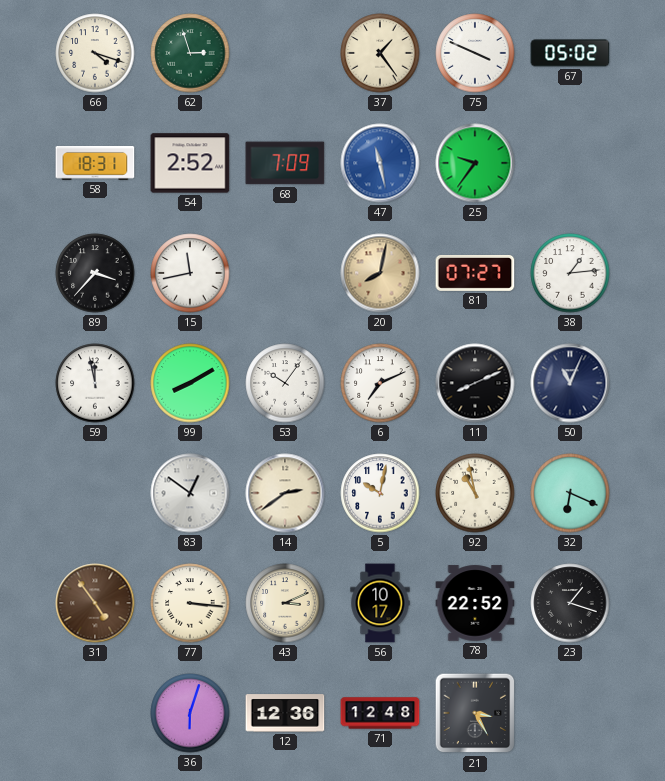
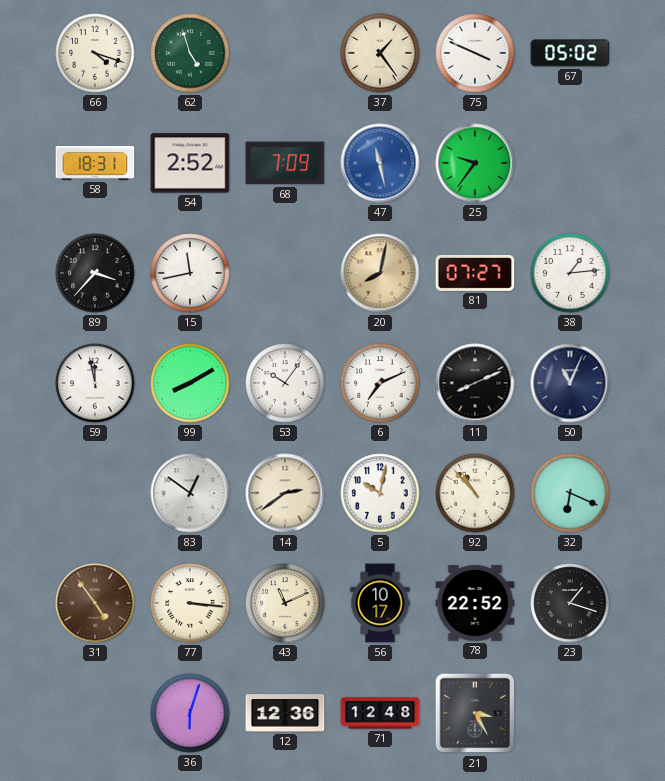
62: 2:57 -> 4:57
92: 10:58 -> 10:53
43: 3:11 -> 11:11
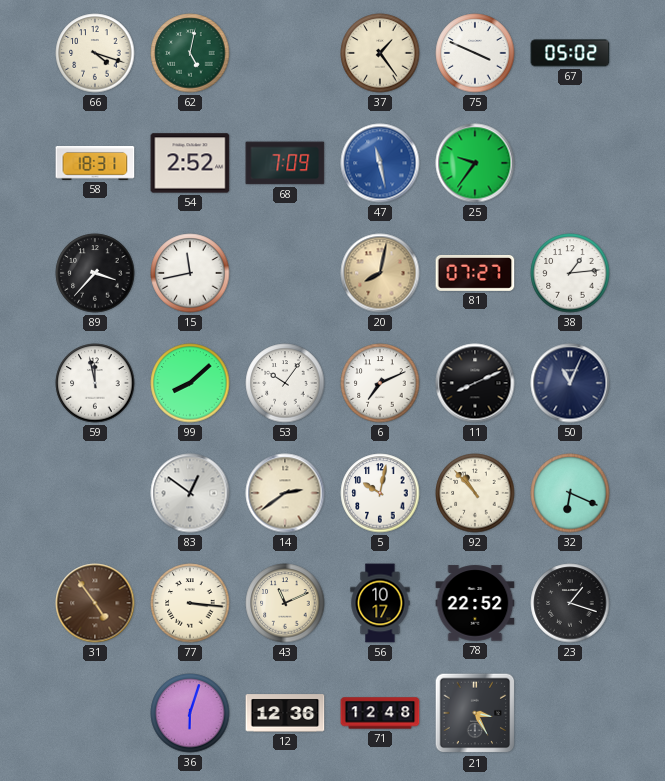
62: 4:57 -> 5:02
99: 8:10 -> 8:08
